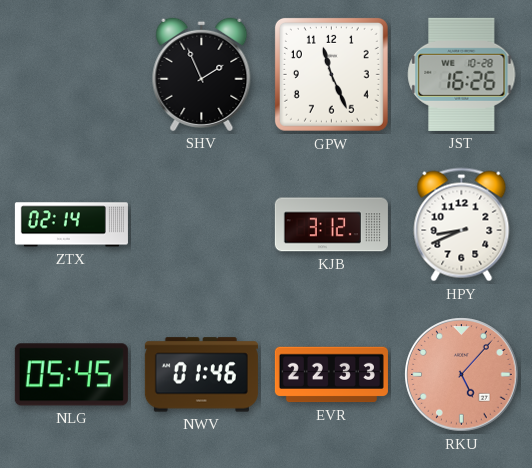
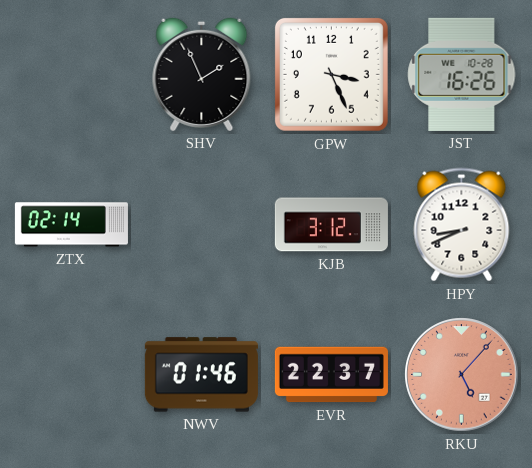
GPW: 11:26 -> 3:26
NLG: 05:45 -> none
EVR: 22:33 -> 22:37
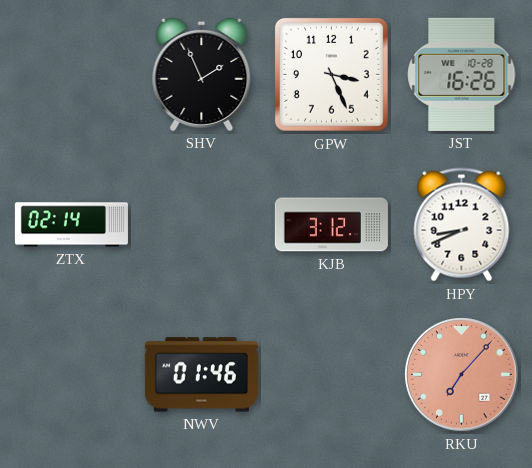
EVR: 22:37 -> none
RKU: 5:07 -> 7:07
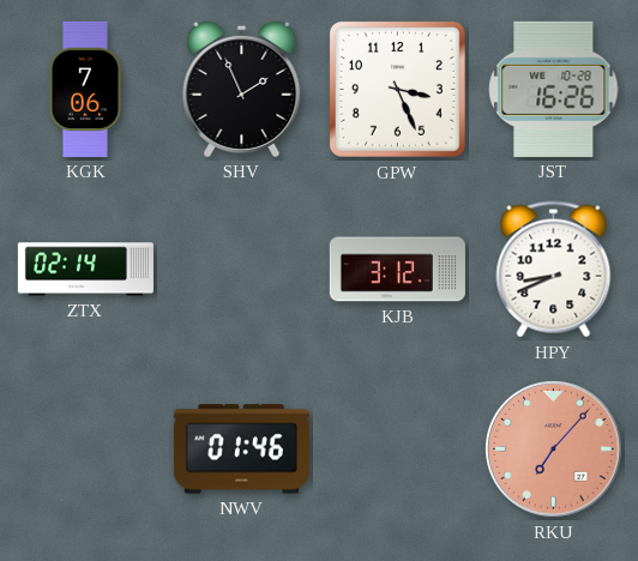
KGK: none -> 7:06
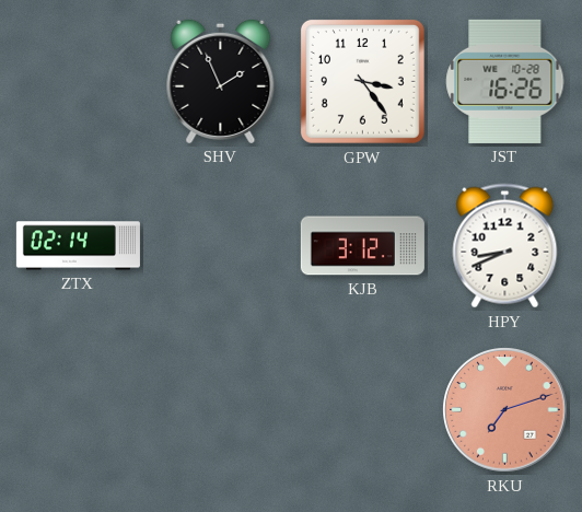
KGK: 7:06 -> none
GPW: 3:26 -> 3:24
NWV: 01:46 -> none
RKU: 7:07 -> 7:12
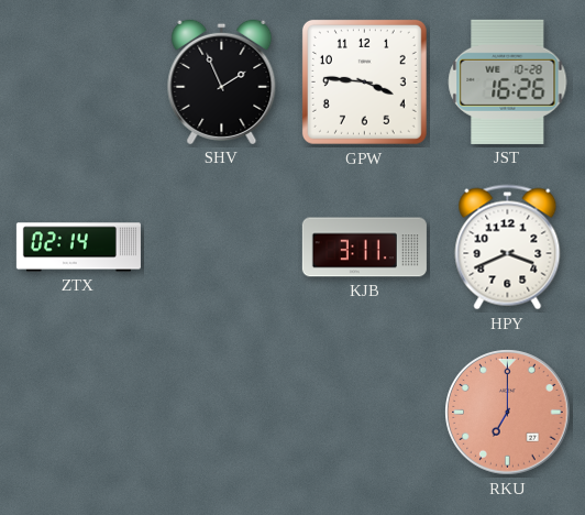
GPW: 3:24 -> 3:46
KJB: 3:12 -> 3:11
HPY: 8:41 -> 3:41
RKU: 7:12 -> 7:00
